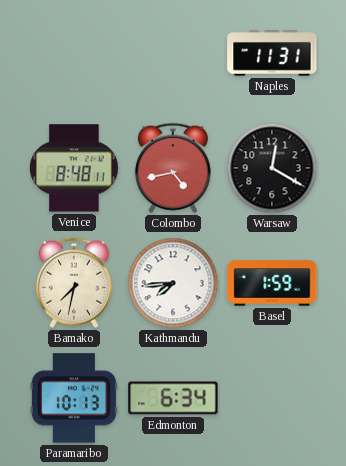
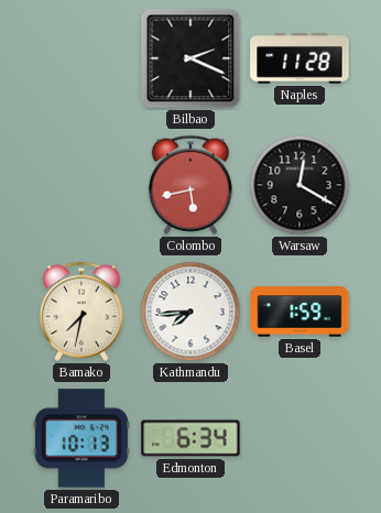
Bilbao: none -> 2:19
Naples: 11:31 -> 11:28
Venice: 8:48 -> none
Colombo: 4:43 -> 5:43
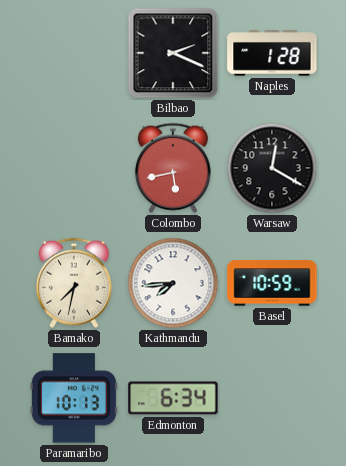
Naples: 11:28 -> 1:28
Basel: 1:59 -> 10:59
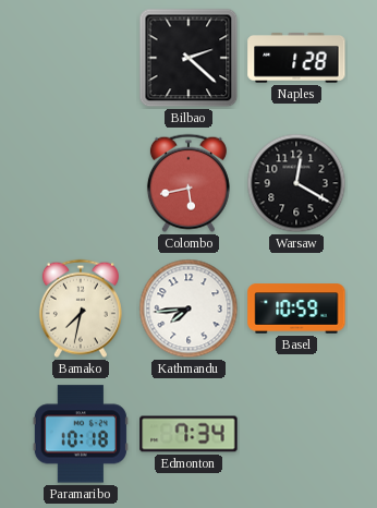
Bilbao: 2:19 -> 2:22
Paramaribo: 10:13 -> 10:18
Edmonton: 6:34 -> 7:34
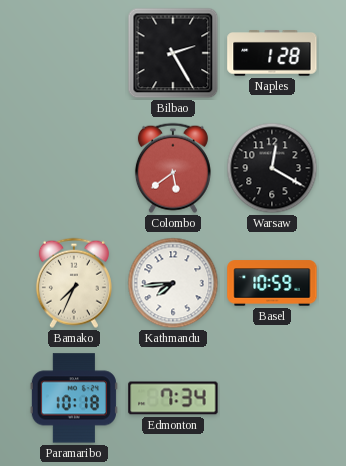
Bilbao: 2:22 -> 2:25
Colombo: 5:43 -> 5:39
Bamako: 7:32 -> 7:34
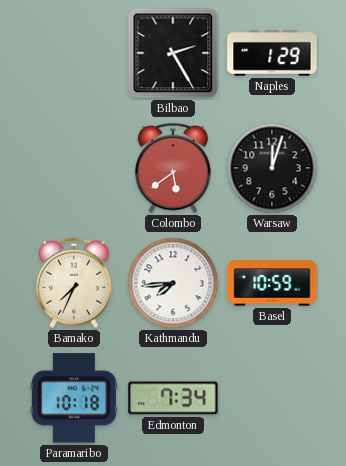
Naples: 1:28 -> 1:29
Warsaw: 12:20 -> 12:03
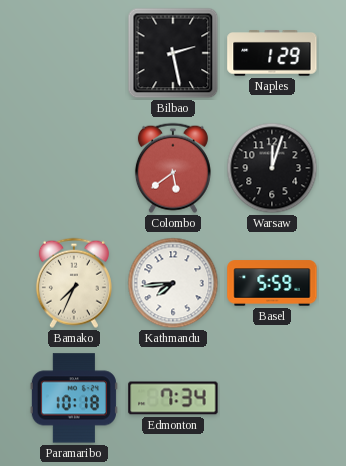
Bilbao: 2:25 -> 2:28
Basel: 10:59 -> 5:59
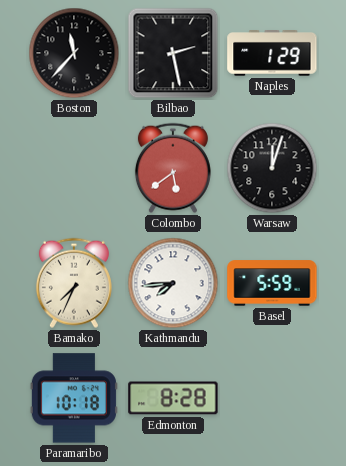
Boston: none -> 11:37
Edmonton: 7:34 -> 8:28
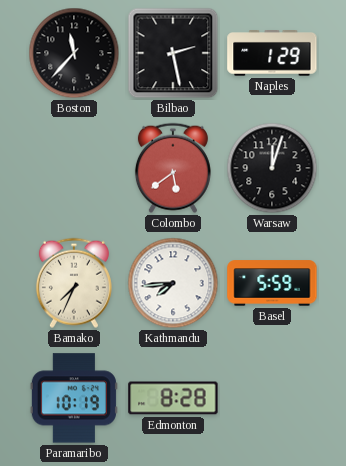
Paramaribo: 10:18 -> 10:19
